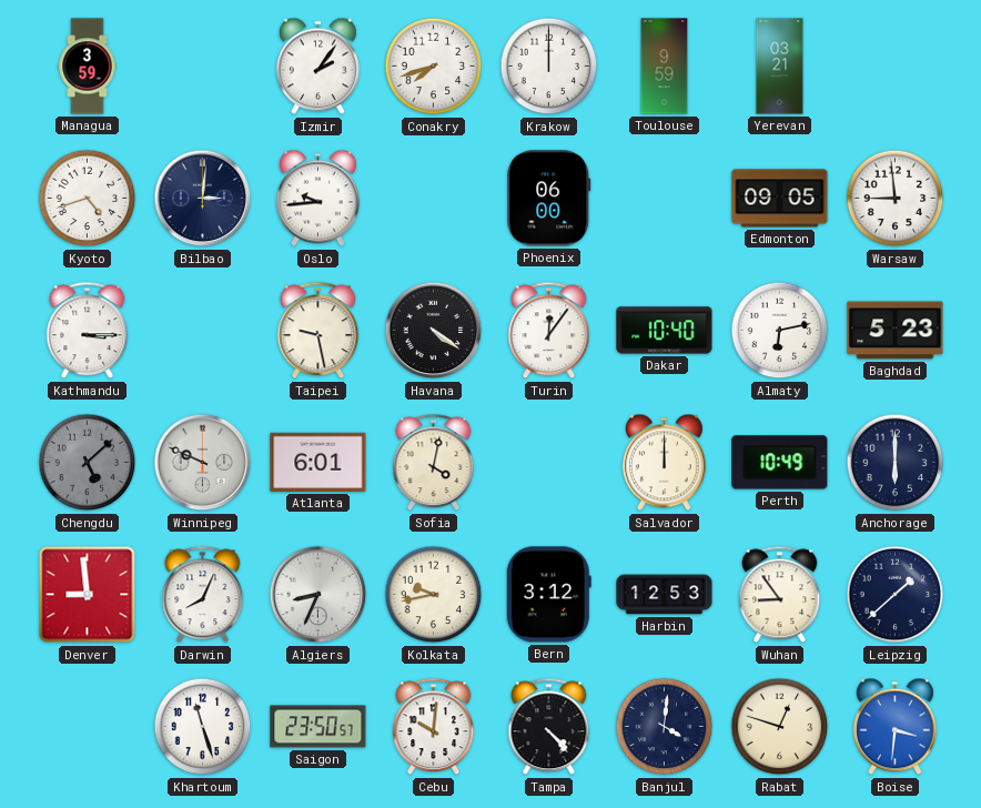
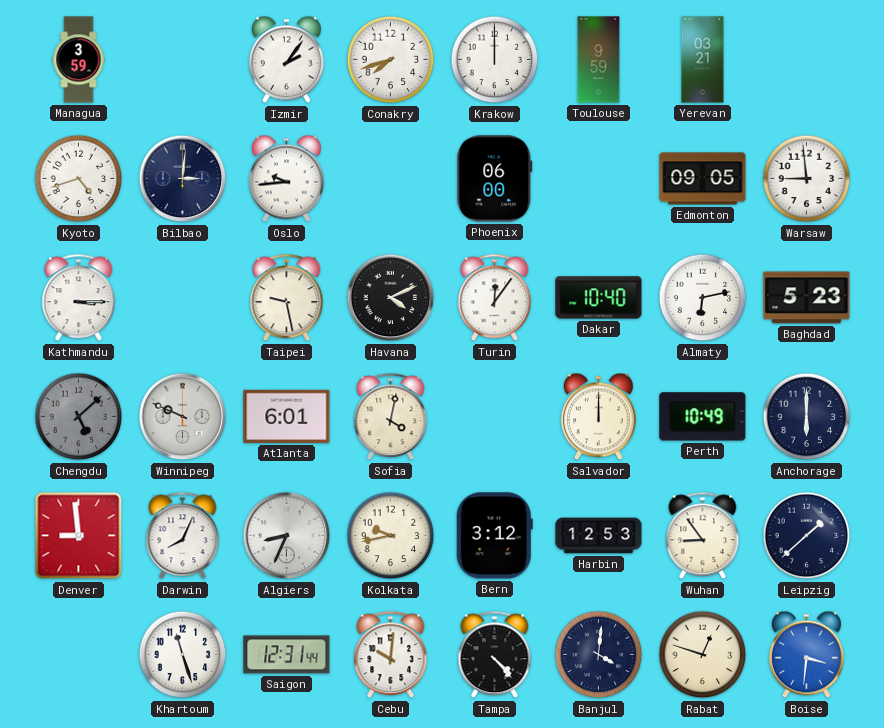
Havana: 4:21 -> 4:11
Saigon: 23:50 -> 12:31
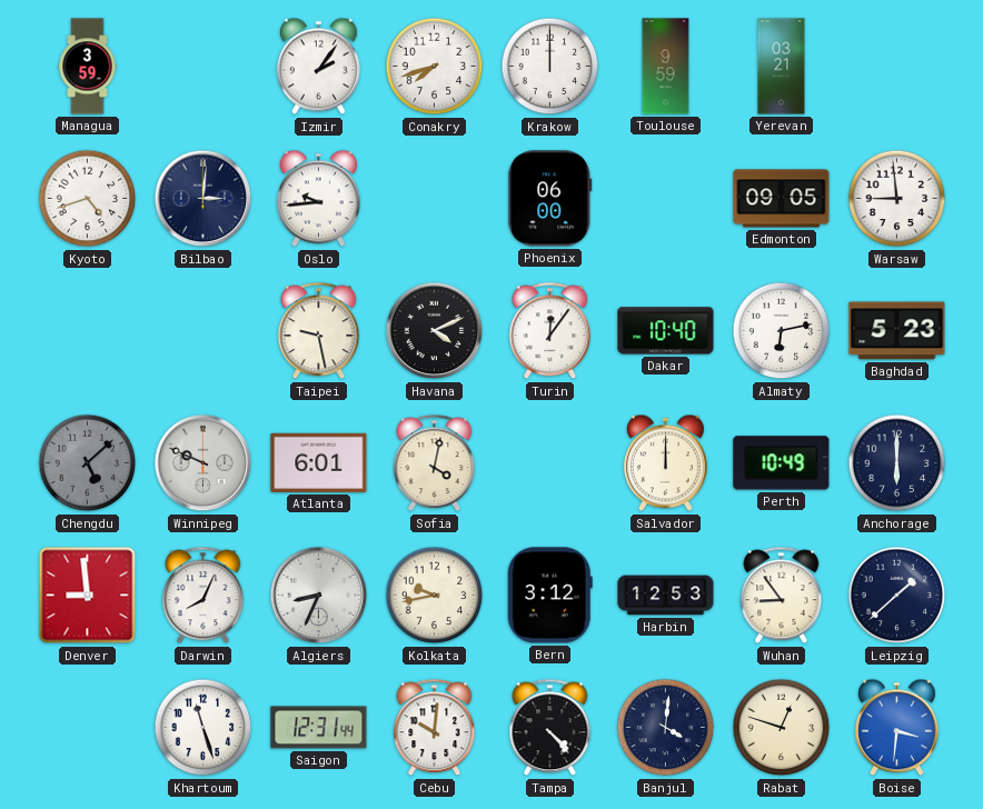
Kathmandu: 3:15 -> none
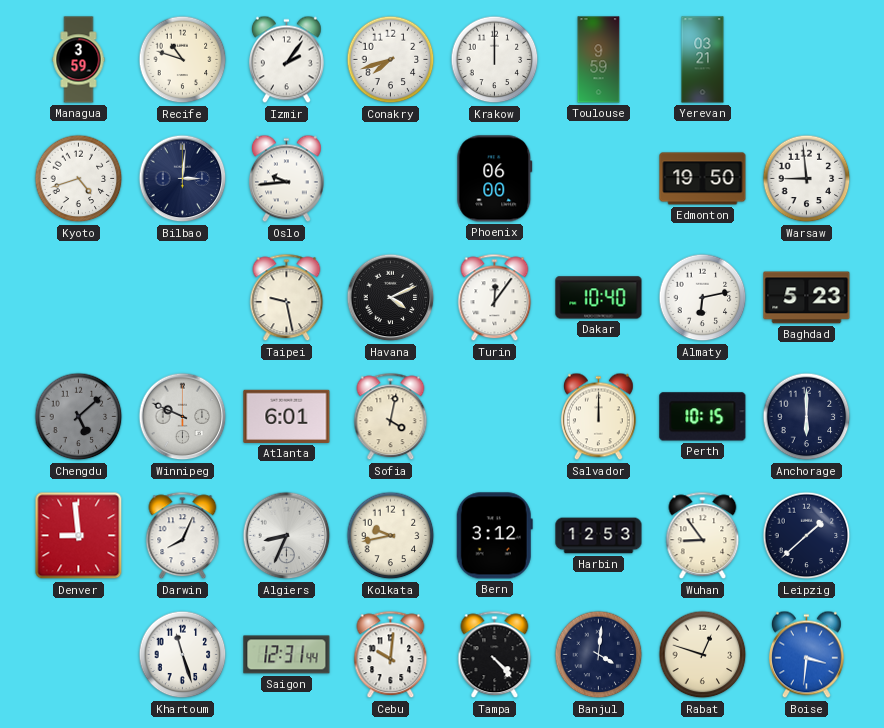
Recife: none -> 10:48
Edmonton: 09:05 -> 19:50
Perth: 10:49 -> 10:15
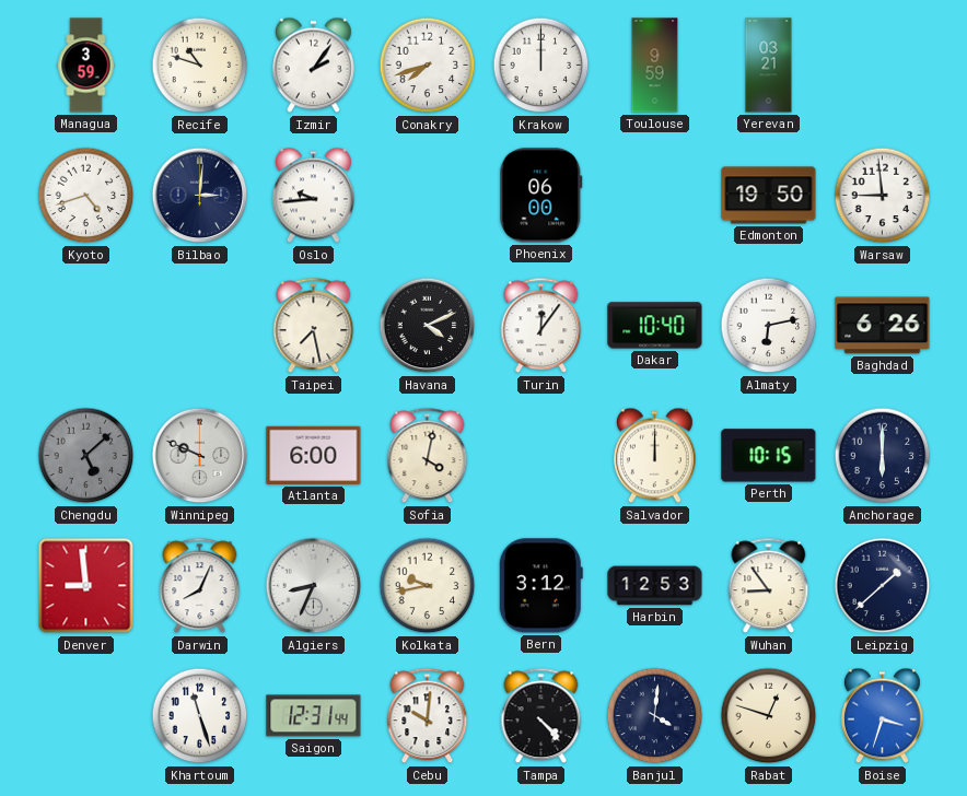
Taipei: 9:28 -> 7:28
Baghdad: 5:23 -> 6:26
Atlanta: 6:01 -> 6:00
Boise: 3:31 -> 3:33
